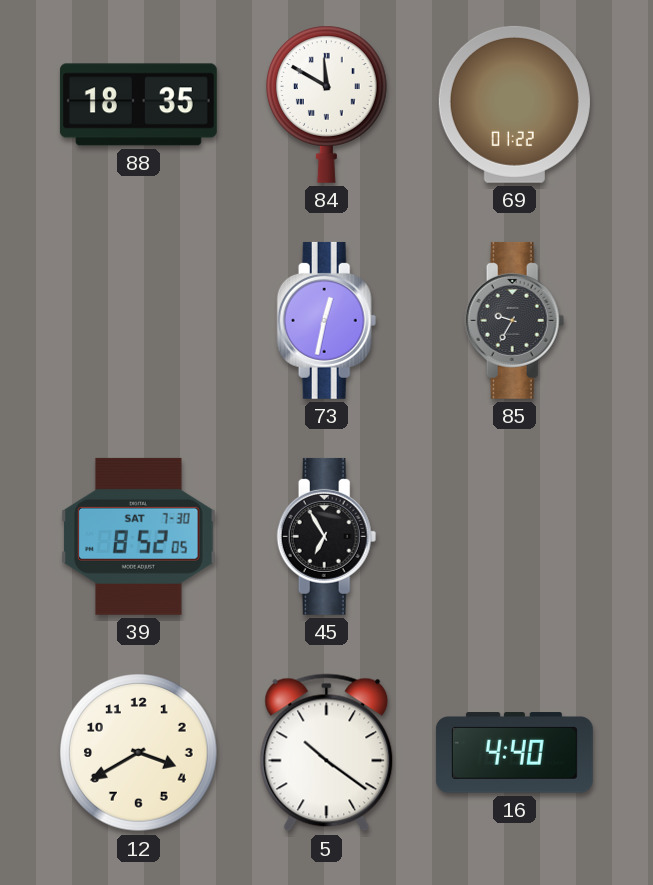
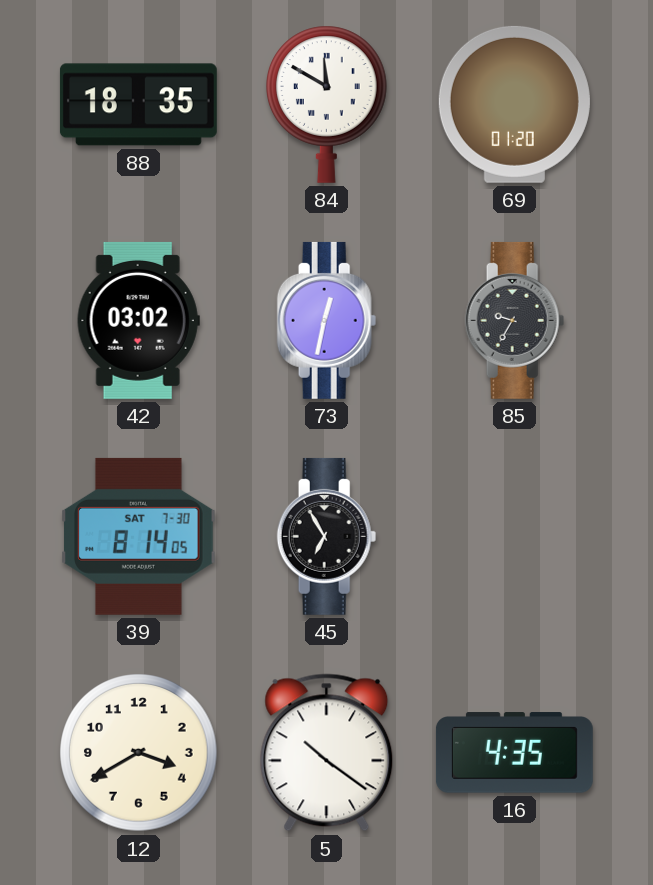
69: 01:22 -> 01:20
42: none -> 03:02
39: 8:52 -> 8:14
16: 4:40 -> 4:35
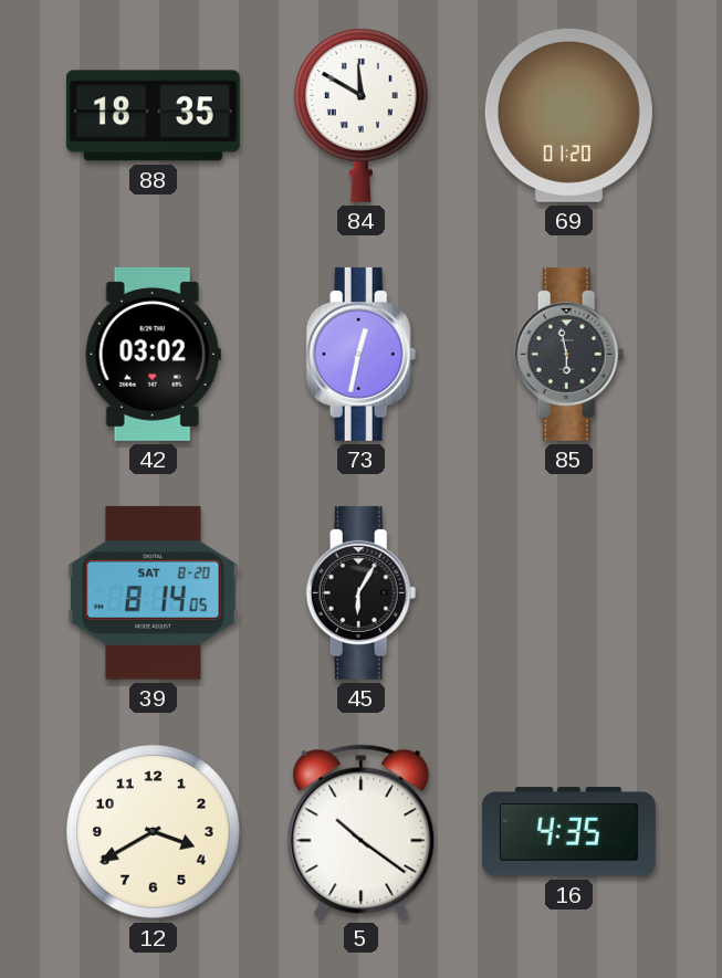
85: 9:35 -> 5:58
39 date: SAT 7-30 -> SAT 8-20
45: 6:55 -> 6:05
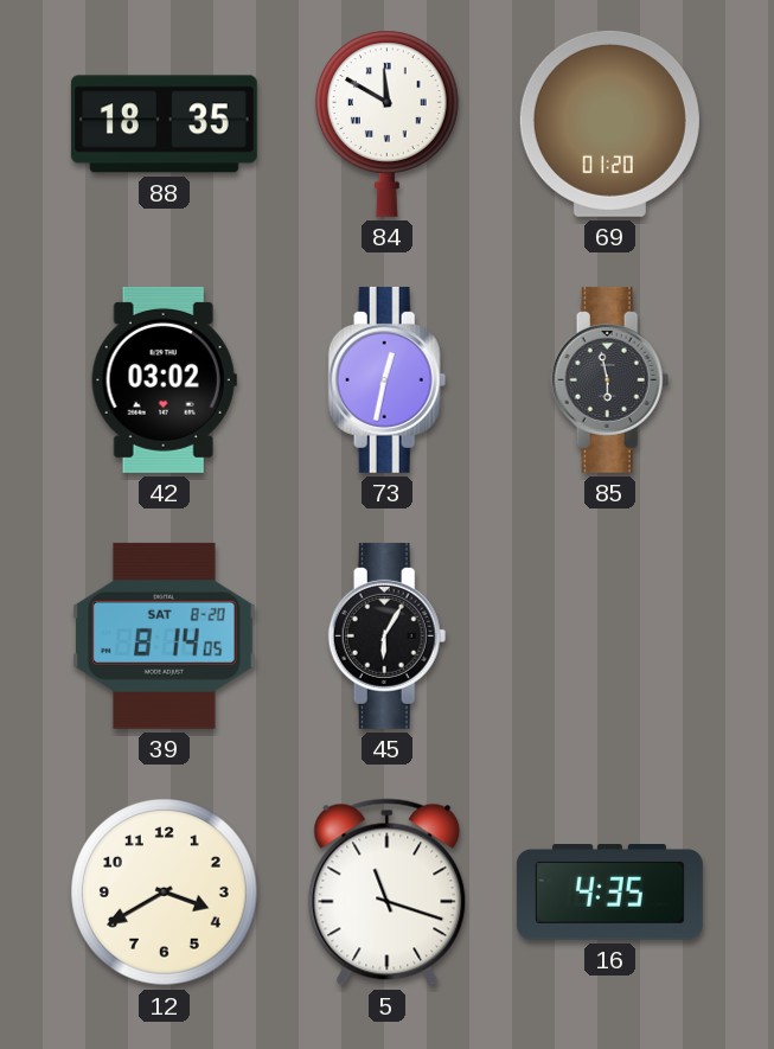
5: 10:21 -> 11:18
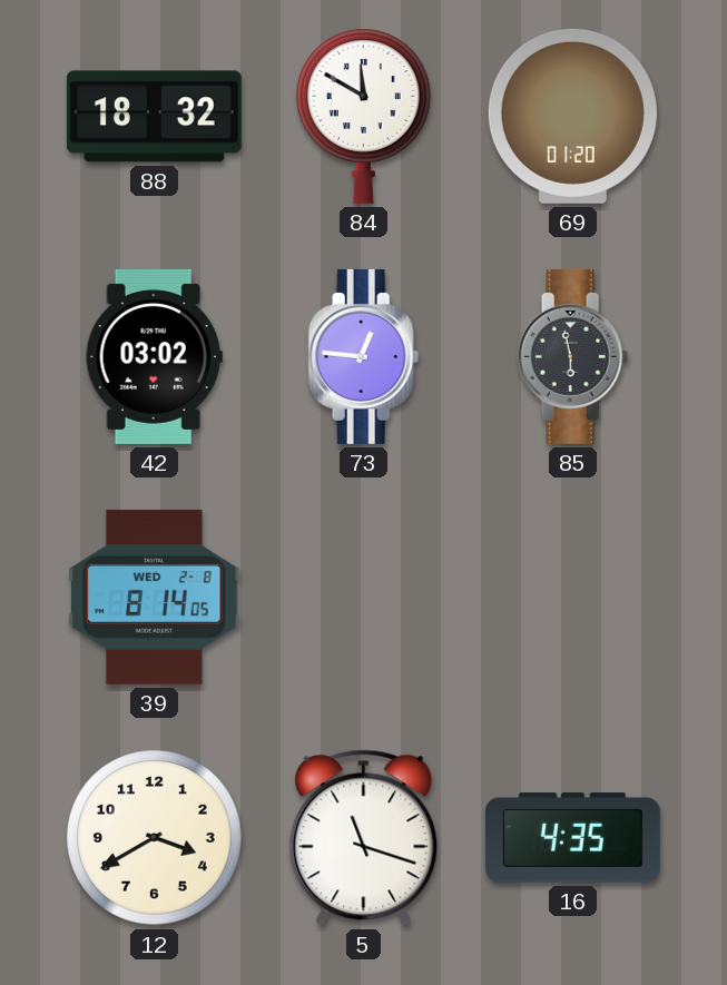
88: 18:35 -> 18:32
73: 12:32 -> 12:46
39 date: SAT 8-20 -> WED 2-8
45: 6:05 -> none
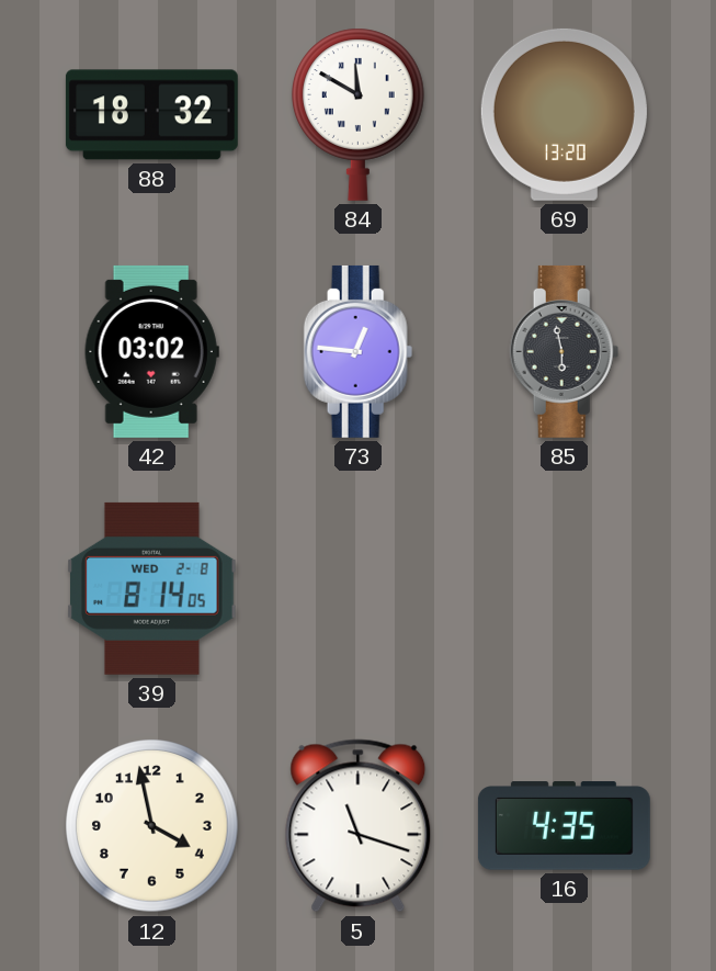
69: 01:20 -> 13:20
12: 3:40 -> 3:58
